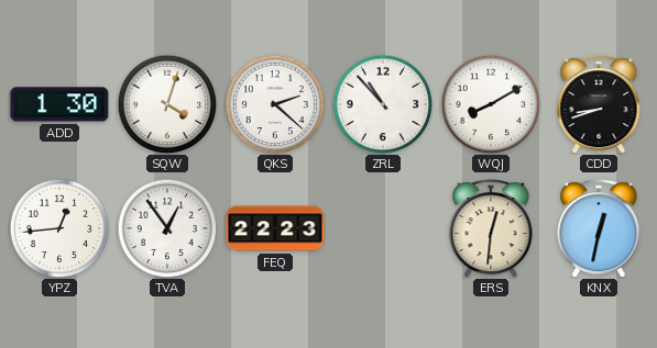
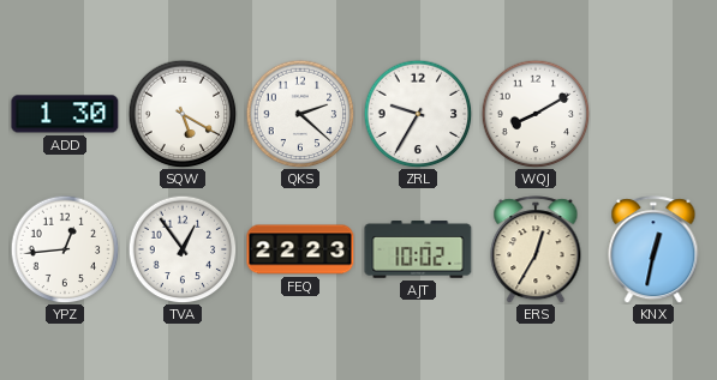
SQW: 4:03 -> 5:20
ZRL: 10:53 -> 9:35
CDD: 8:42 -> none
AJT: none -> 10:02
ERS: 12:31 -> 12:35
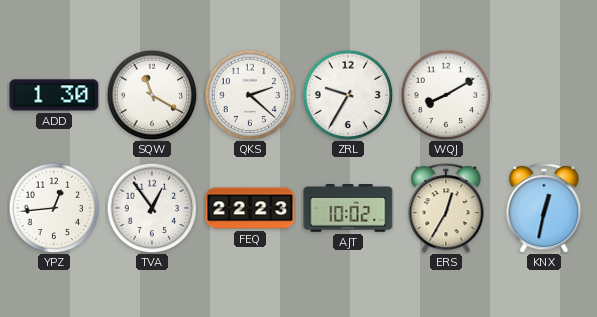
SQW: 5:20 -> 11:20
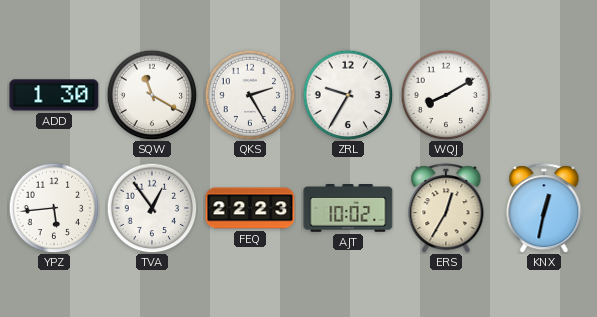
QKS: 2:22 -> 2:25
YPZ: 12:44 -> 5:44
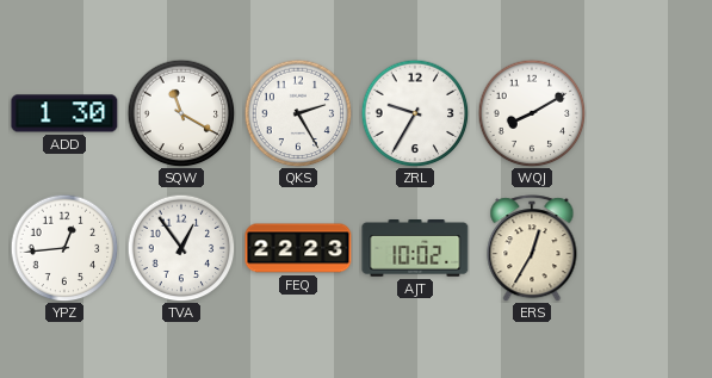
YPZ: 5:44 -> 12:44
KNX: 12:32 -> none
